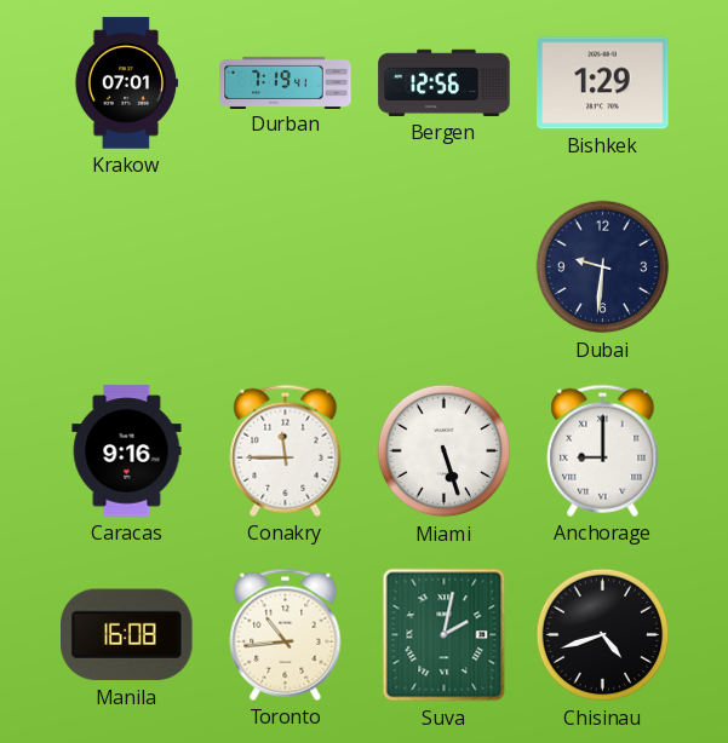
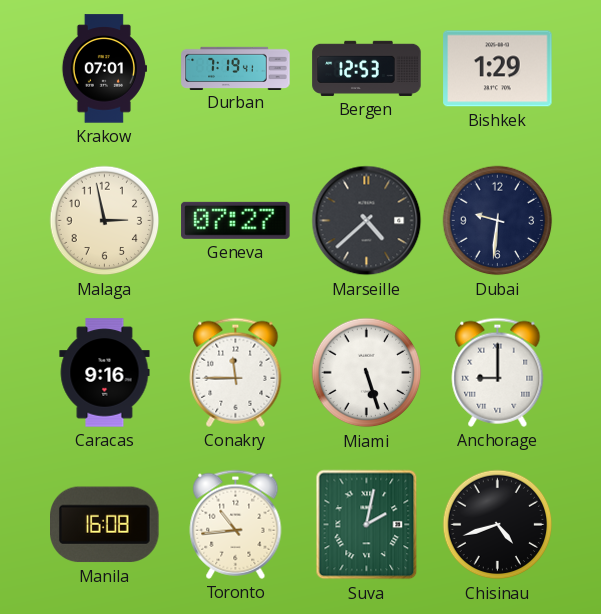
Bergen: 12:56 -> 12:53
Malaga: none -> 2:58
Geneva: none -> 07:27
Marseille: none -> 4:38
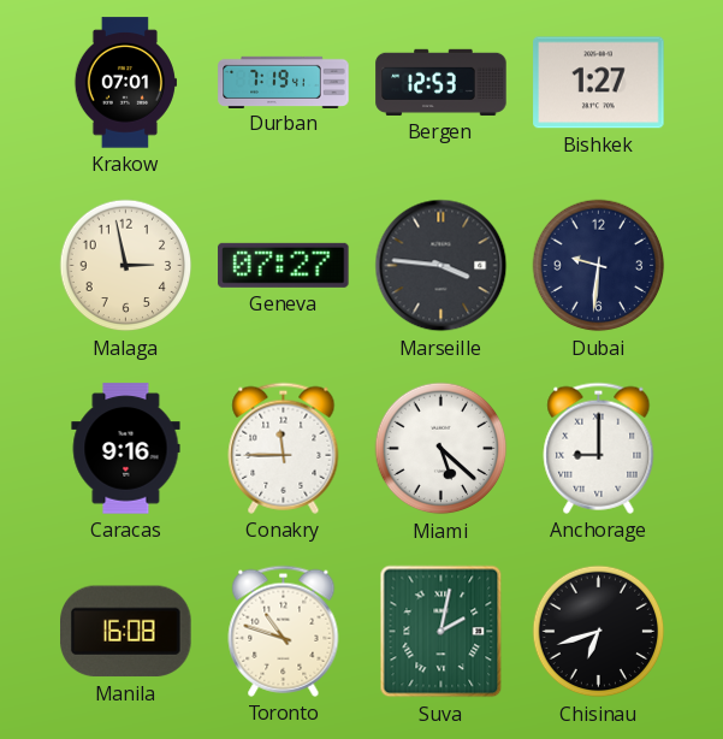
Bishkek: 1:29 -> 1:27
Marseille: 4:38 -> 3:46
Miami: 5:27 -> 5:22
Toronto: 10:44 -> 10:48
Chisinau: 4:42 -> 6:42
